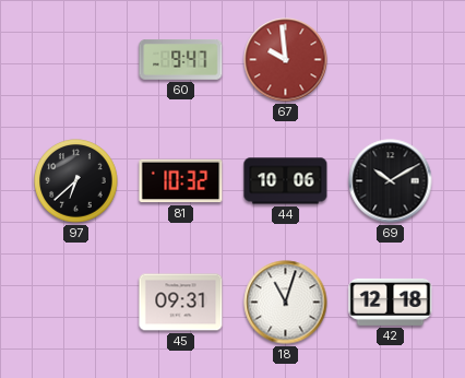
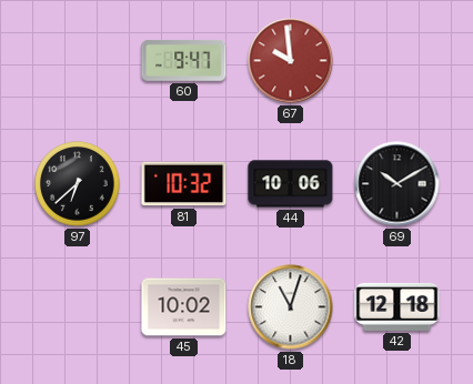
45: 09:31 -> 10:02
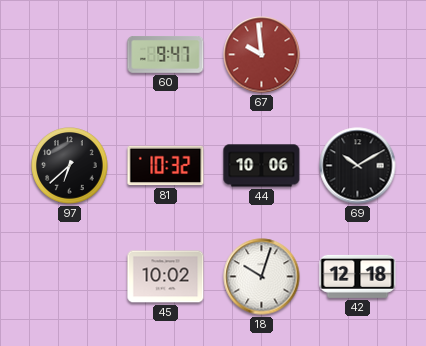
18: 11:03 -> 10:03
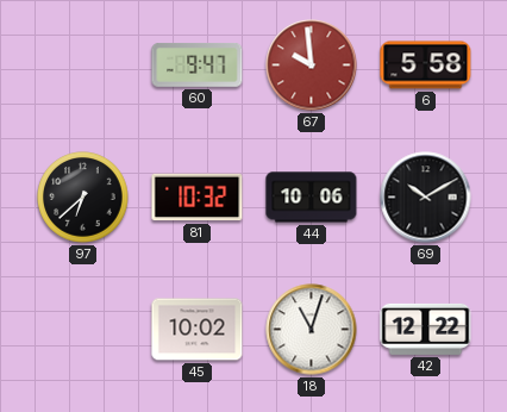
6: none -> 5:58
18: 10:03 -> 11:03
42: 12:18 -> 12:22
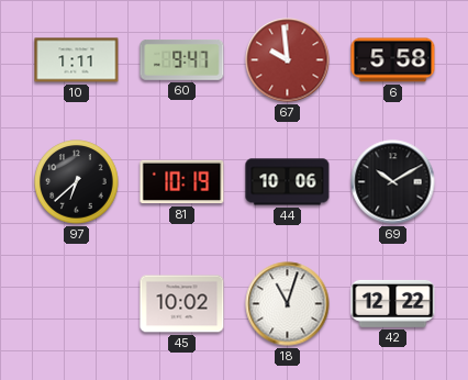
10: none -> 1:11
81: 10:32 -> 10:19
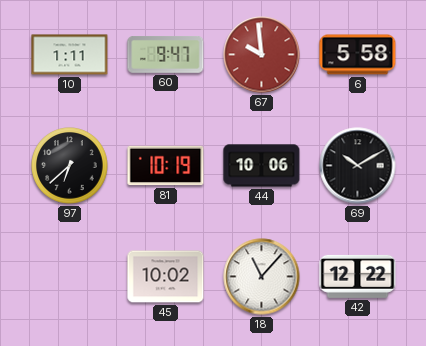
18: 11:03 -> 11:07
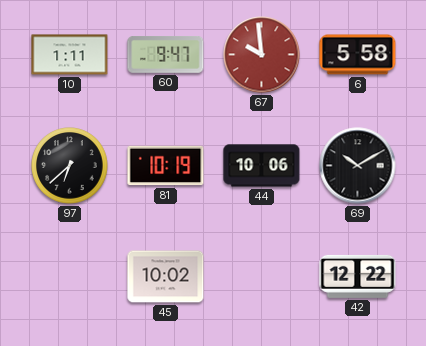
18: 11:07 -> none
